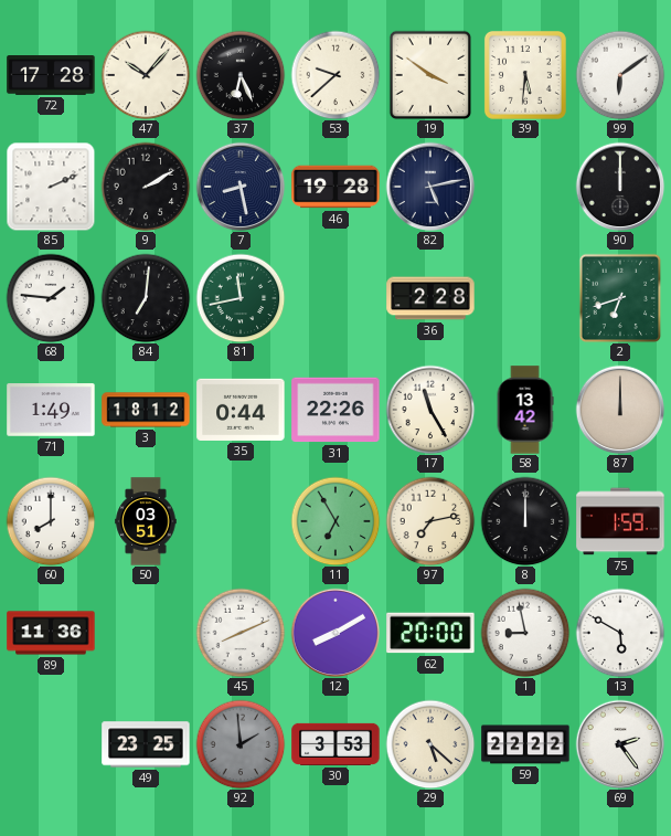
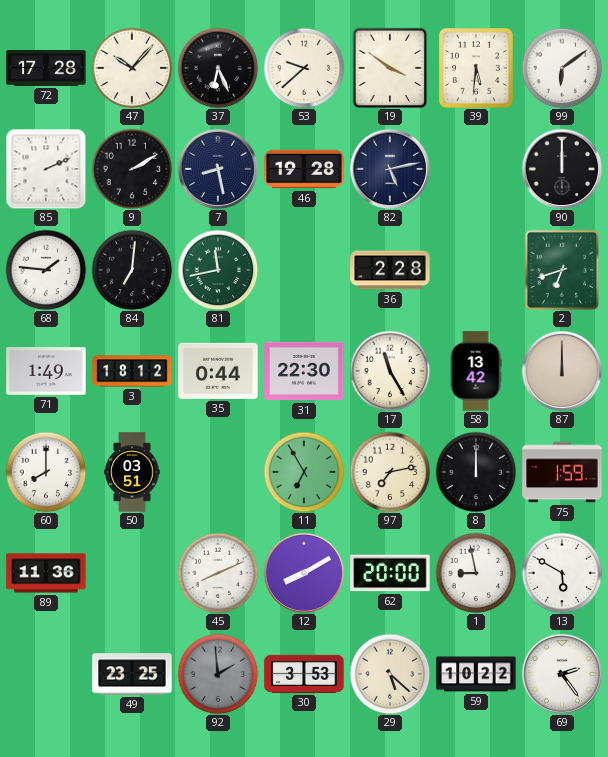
31: 22:26 -> 22:30
59: 22:22 -> 10:22
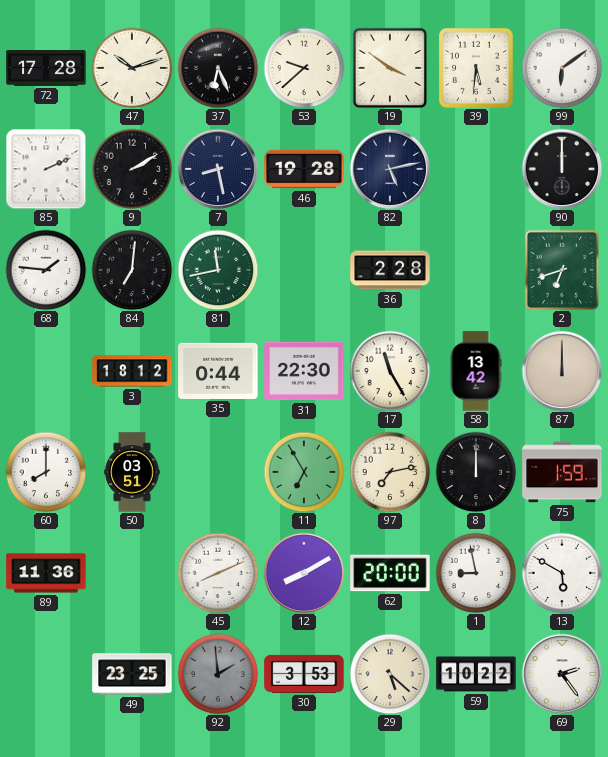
47: 10:07 -> 10:12
71: 1:49 -> none
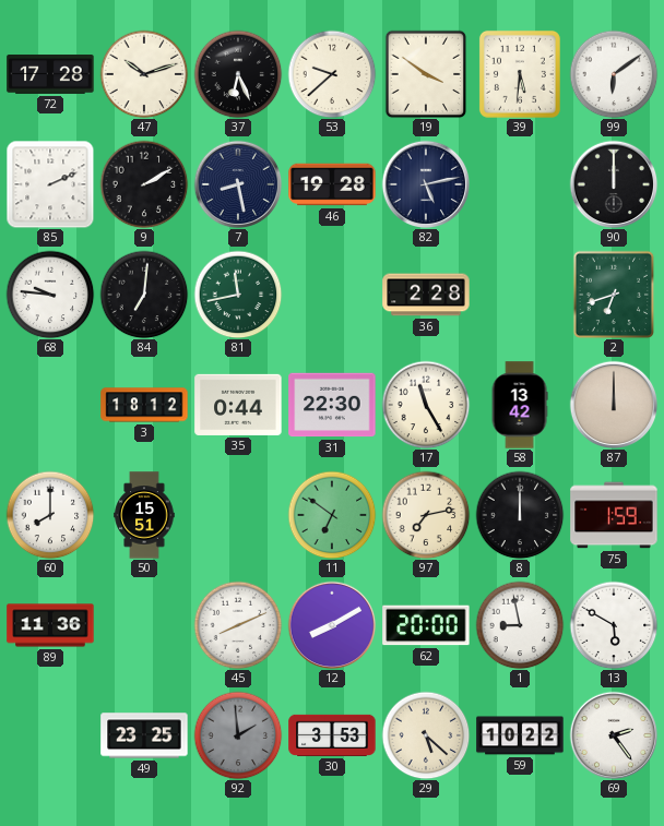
68: 1:46 -> 9:46
50: 03:51 -> 15:51
11: 6:55 -> 6:51
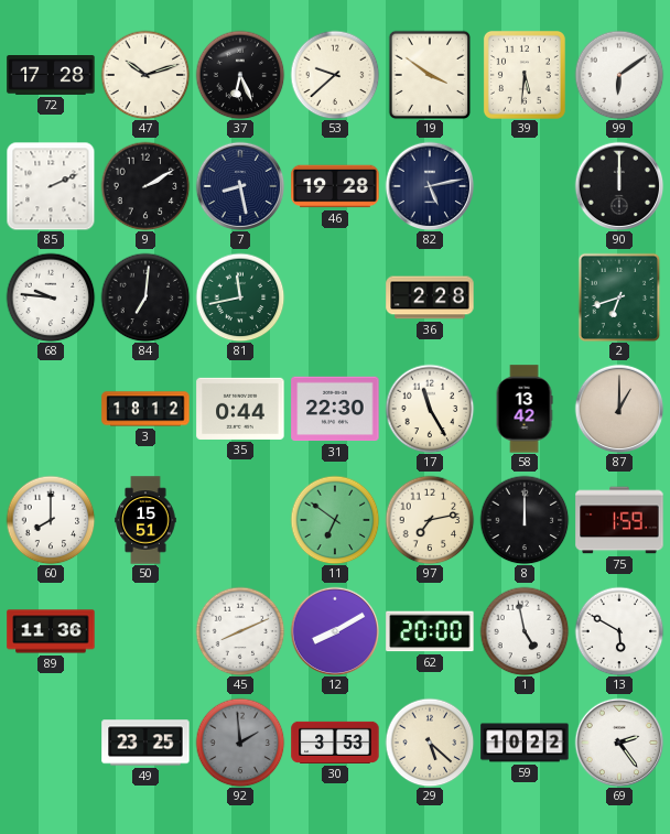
87: 12:00 -> 1:00
1: 8:58 -> 4:58
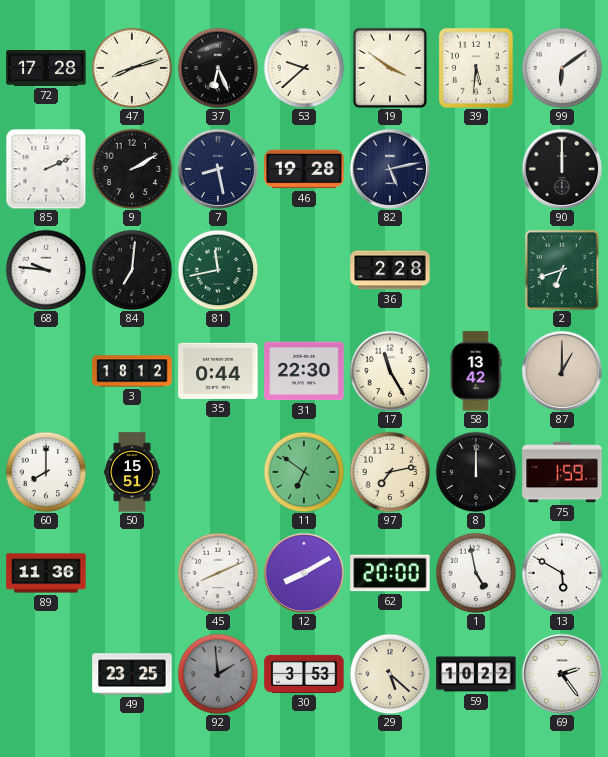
47: 10:12 -> 8:12
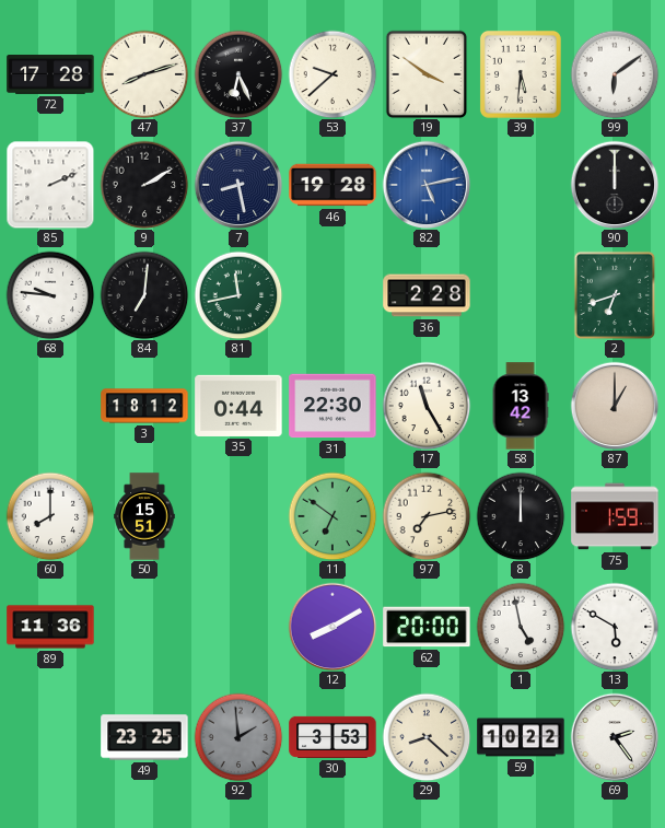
82 dial: navy -> blue
45: 8:11 -> none
29: 5:22 -> 8:22
